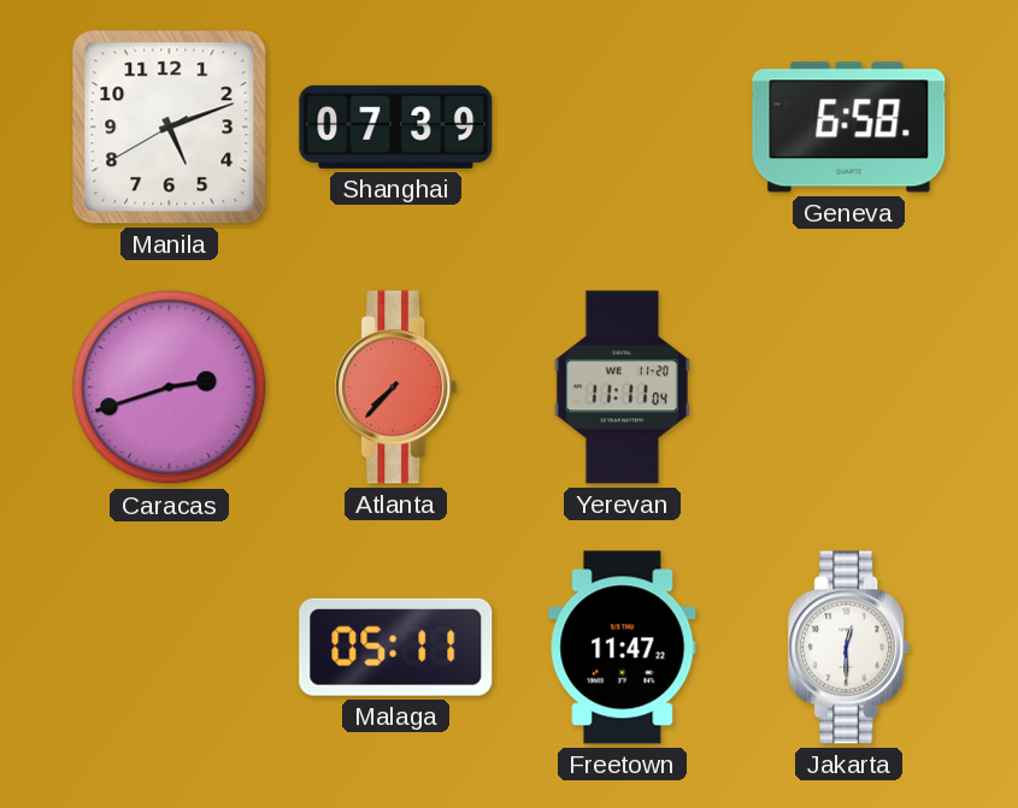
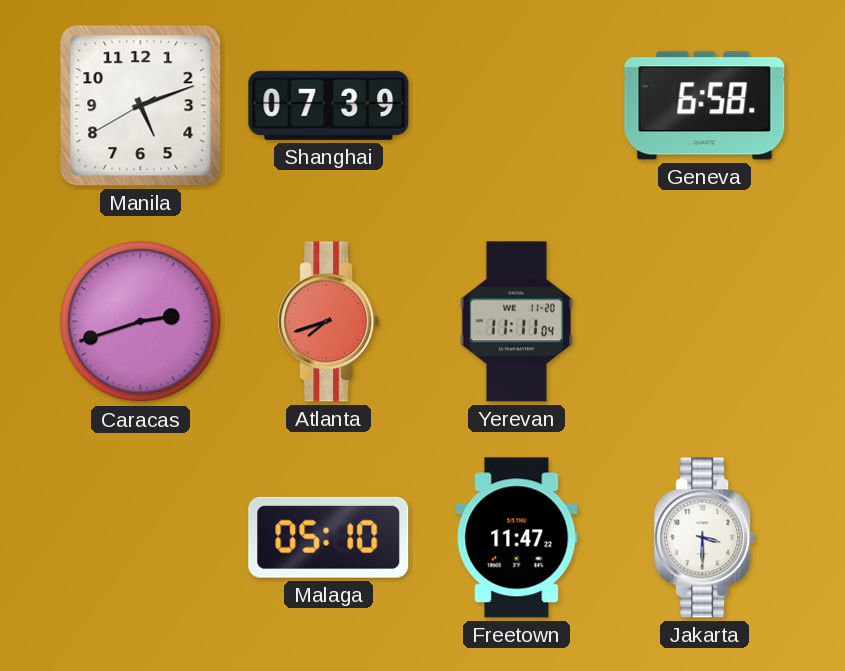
Atlanta: 7:37 -> 7:42
Malaga: 05:11 -> 05:10
Jakarta: 12:30 -> 3:30
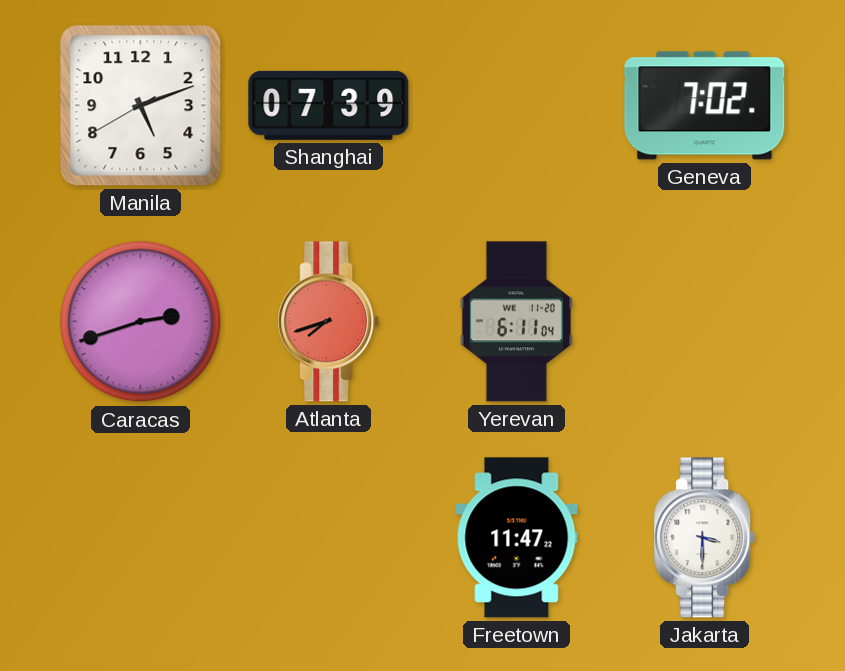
Geneva: 6:58 -> 7:02
Yerevan: 11:11 -> 6:11
Malaga: 05:10 -> none
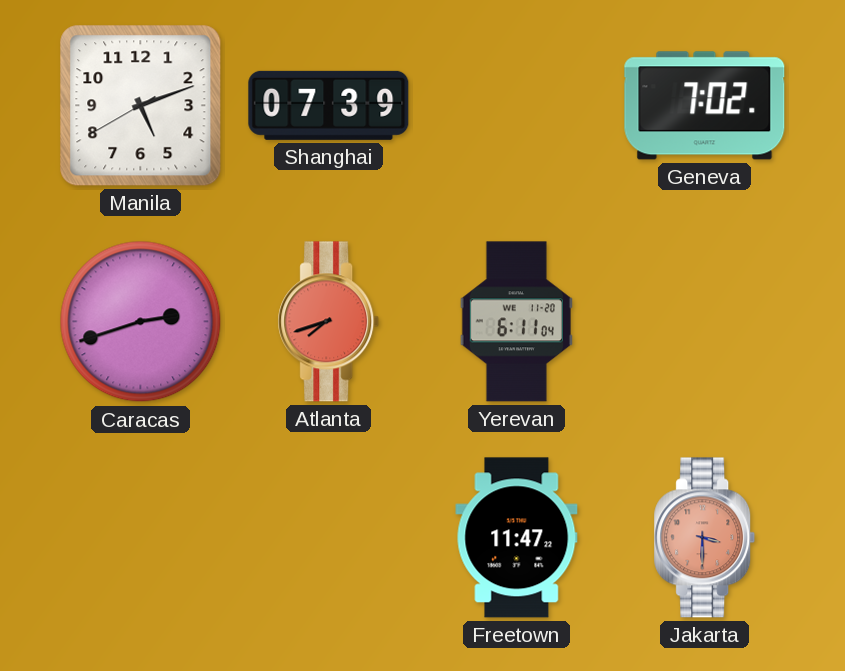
Jakarta dial: white -> salmon
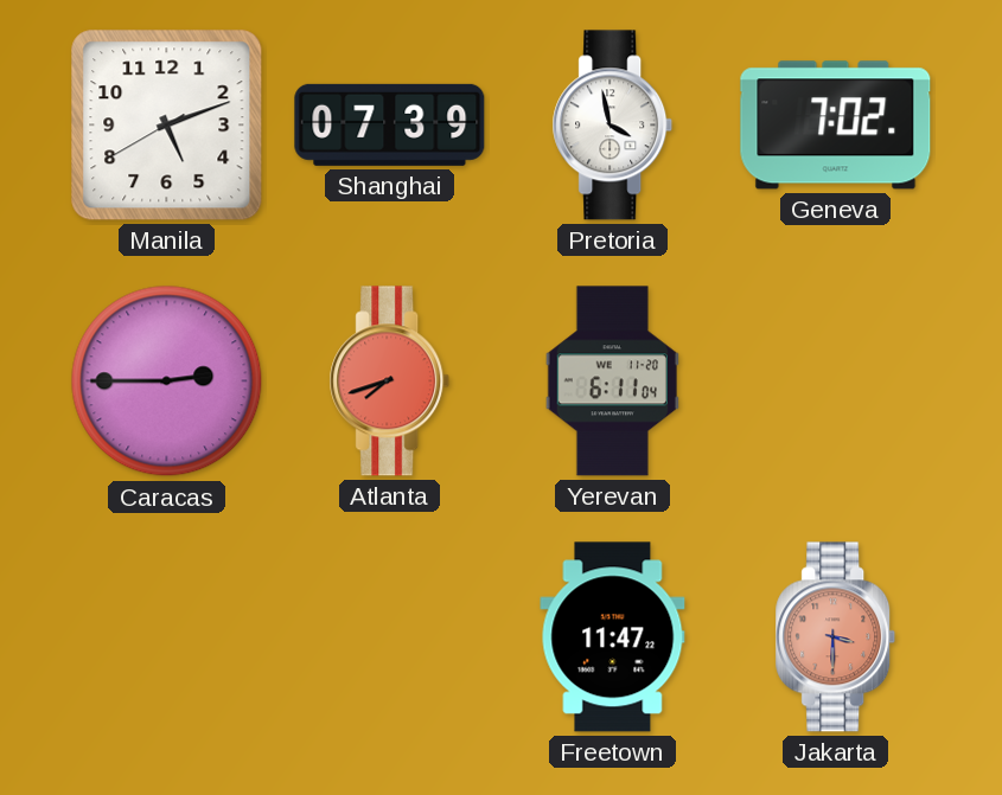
Pretoria: none -> 3:58
Caracas: 2:42 -> 2:45
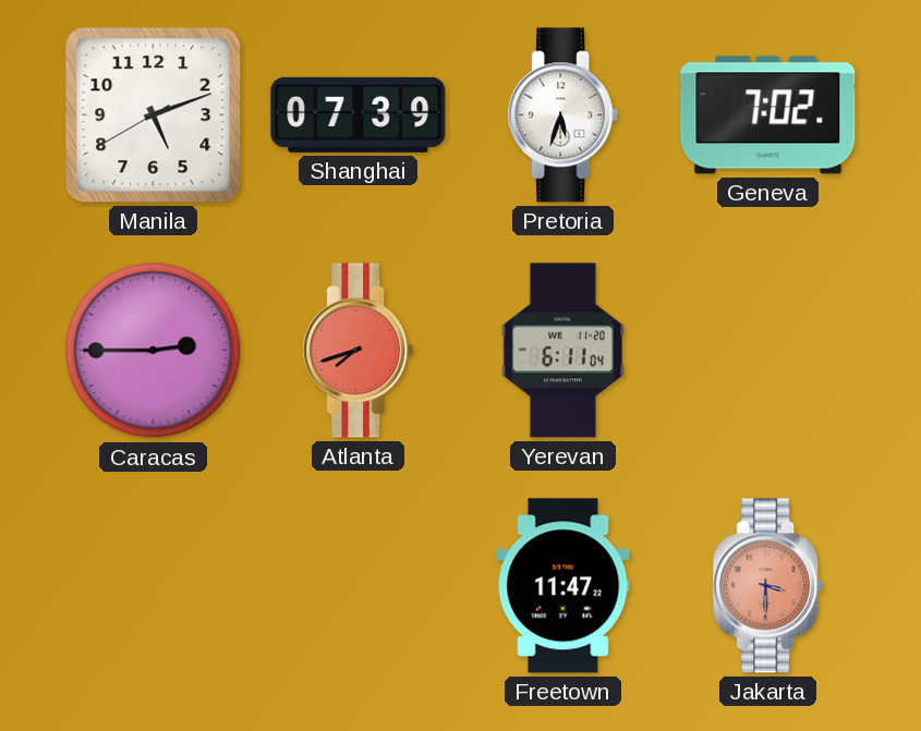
Pretoria: 3:58 -> 5:33
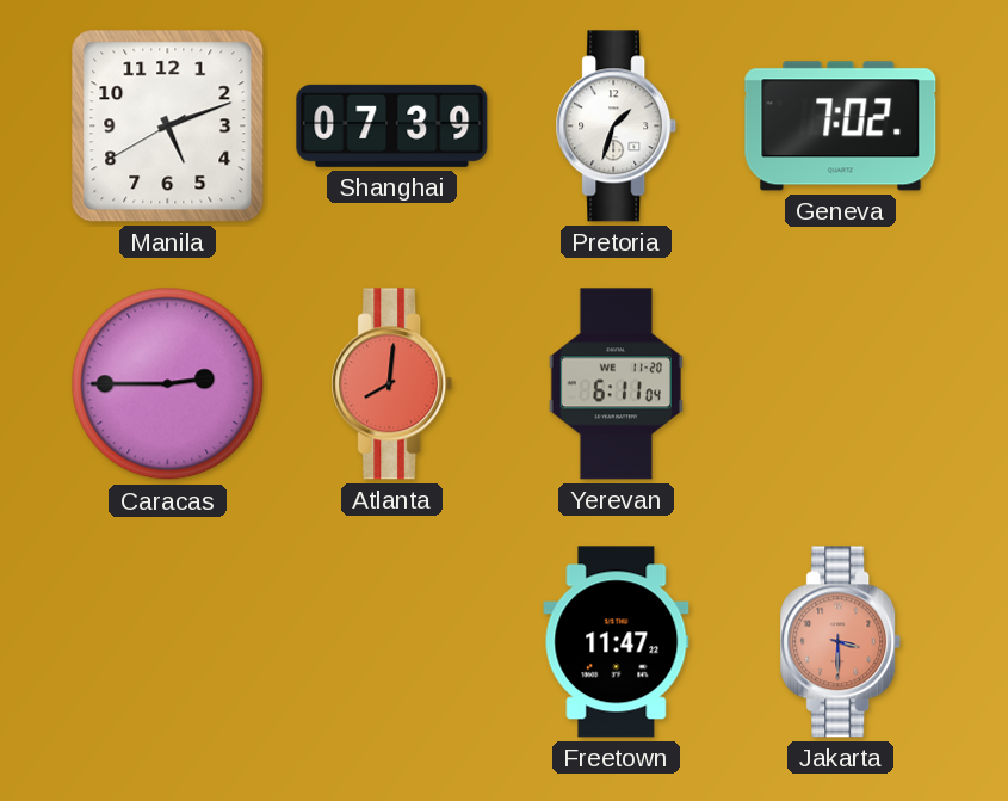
Pretoria: 5:33 -> 1:33
Atlanta: 7:42 -> 8:01
